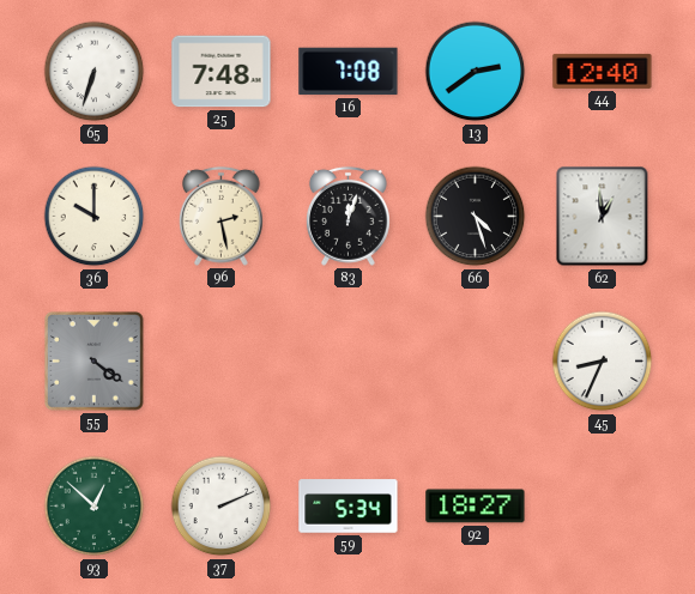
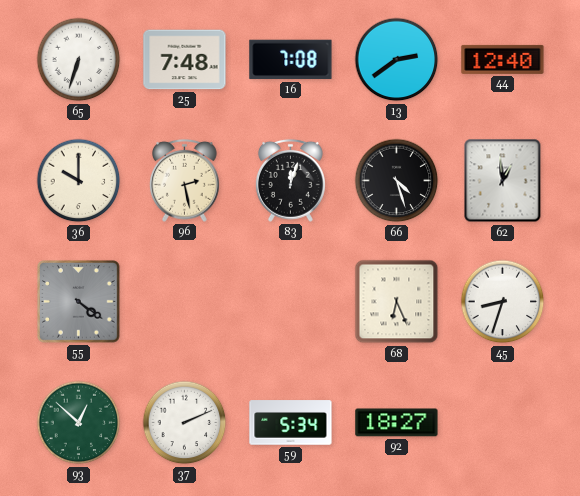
68: none -> 6:26
45: 8:34 -> 8:33
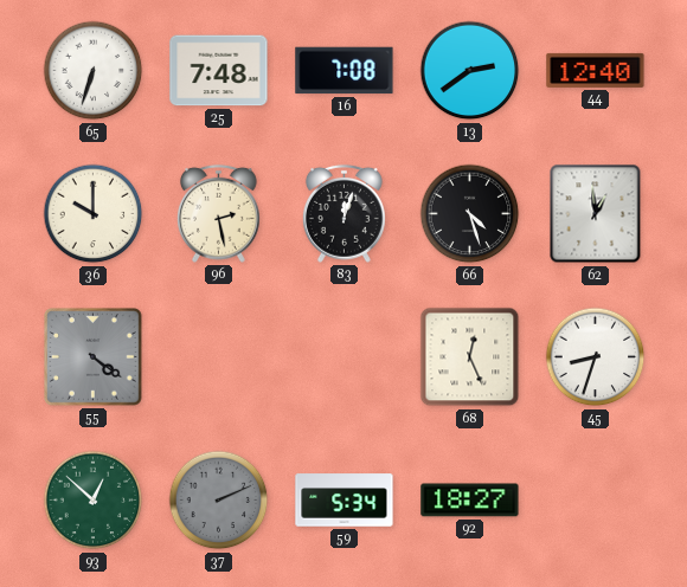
68: 6:26 -> 12:26
37 dial: white -> grey
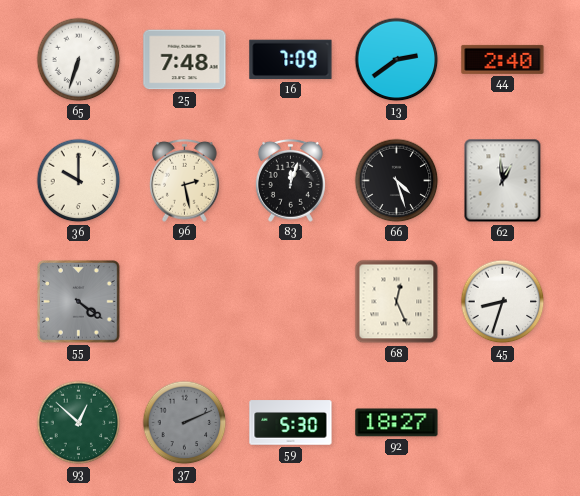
16: 7:08 -> 7:09
44: 12:40 -> 2:40
59: 5:34 -> 5:30
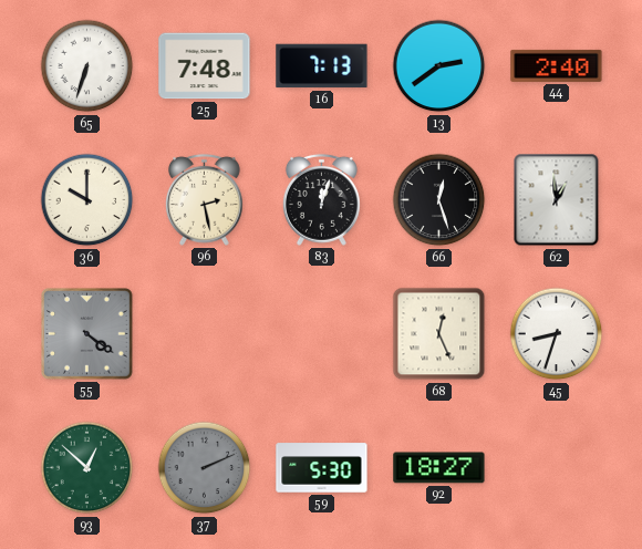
16: 7:09 -> 7:13
66: 4:27 -> 12:27
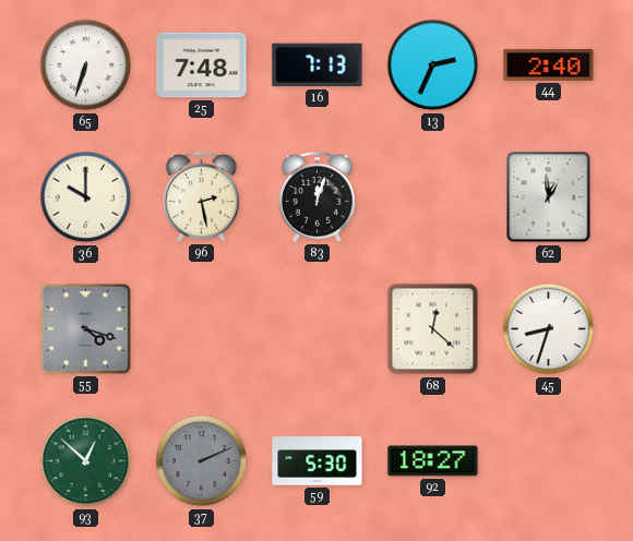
13: 2:39 -> 2:34
66: 12:27 -> none
55: 4:21 -> 4:18
68: 12:26 -> 12:22
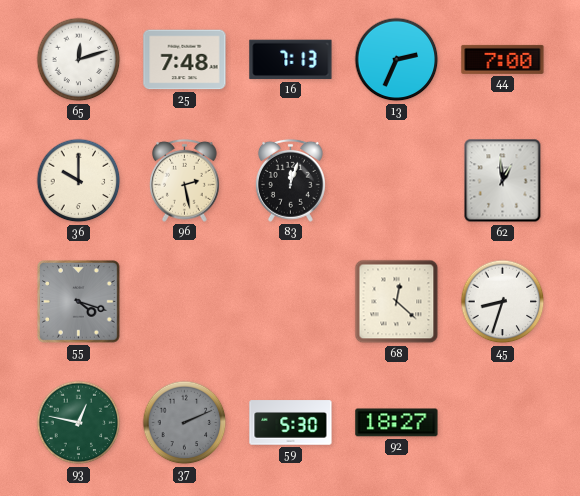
65: 6:33 -> 12:12
44: 2:40 -> 7:00
93: 12:52 -> 12:47
